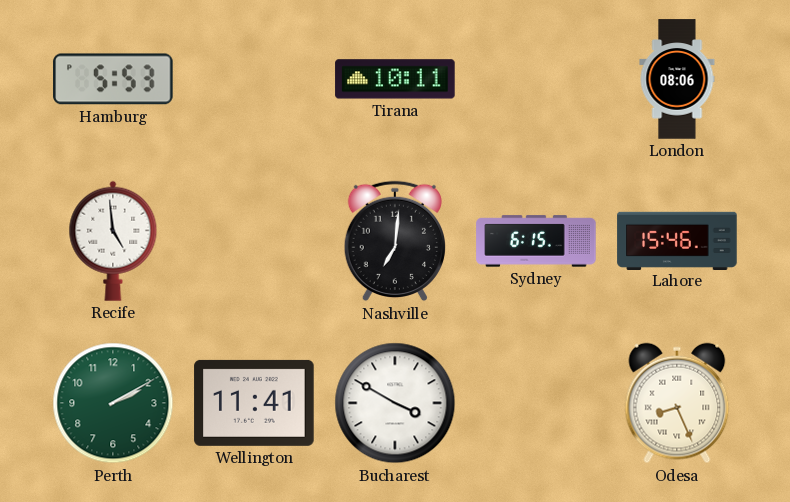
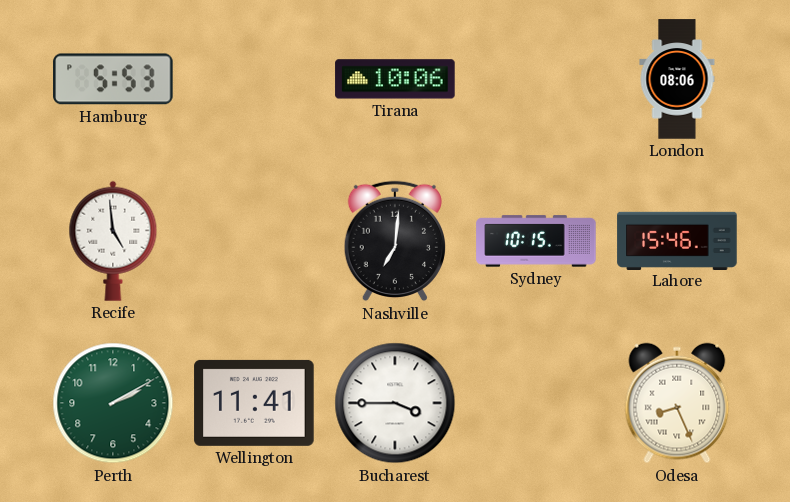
Tirana: 10:11 -> 10:06
Sydney: 6:15 -> 10:15
Bucharest: 3:50 -> 3:45
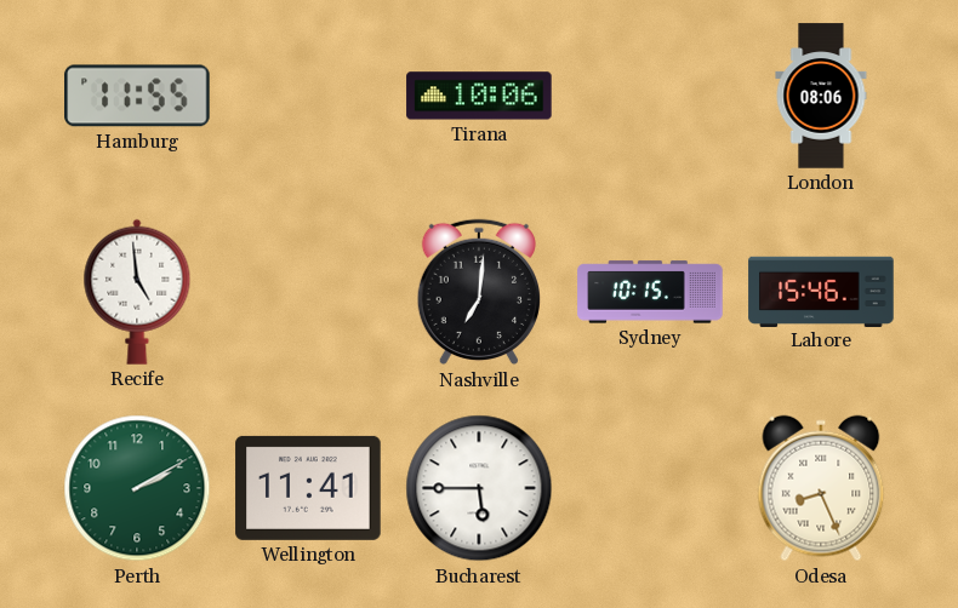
Hamburg: 5:53 -> 11:55
Bucharest: 3:45 -> 5:45
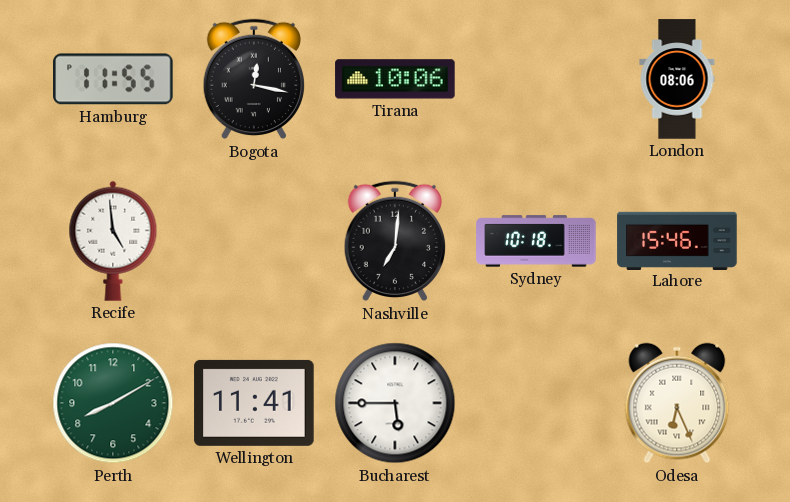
Bogota: none -> 12:17
Sydney: 10:15 -> 10:18
Perth: 2:10 -> 8:10
Odesa: 8:26 -> 6:26
